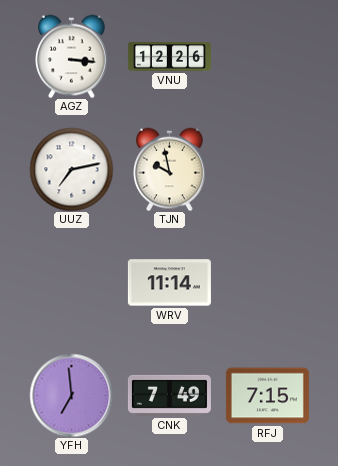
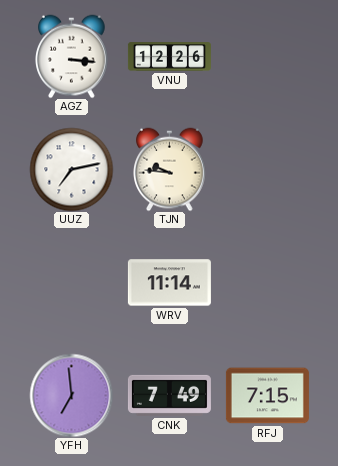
TJN: 9:58 -> 9:46
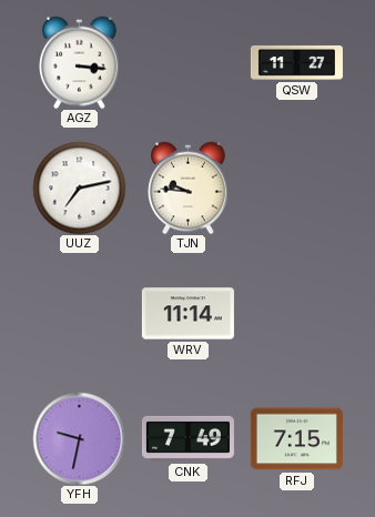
VNU: 12:26 -> none
QSW: none -> 11:27
YFH: 6:59 -> 9:32
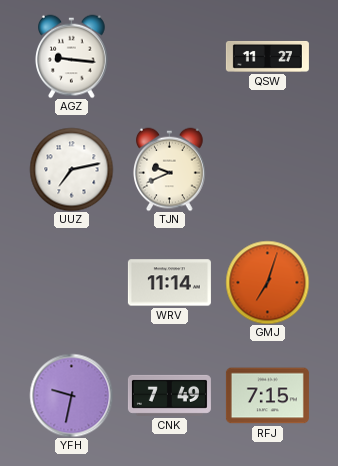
AGZ: 3:16 -> 9:16
TJN: 9:46 -> 9:41
GMJ: none -> 7:03
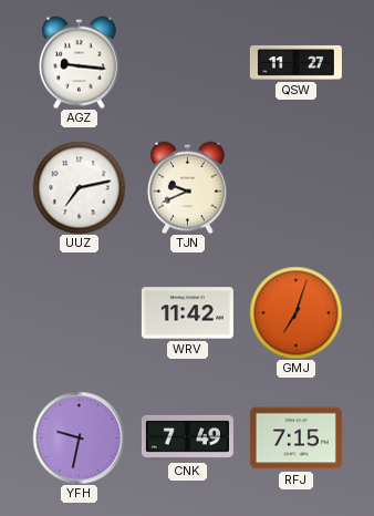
WRV: 11:14 -> 11:42
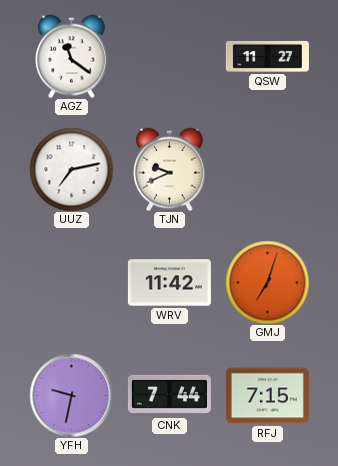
AGZ: 9:16 -> 11:21
CNK: 7:49 -> 7:44
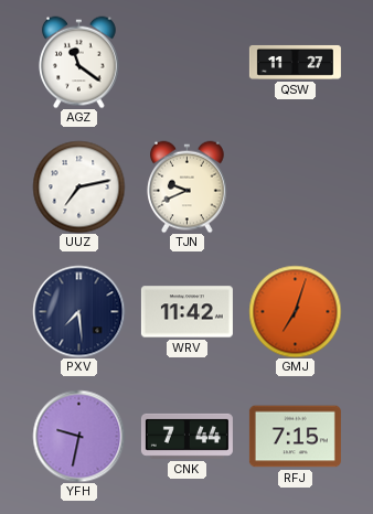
PXV: none -> 7:29
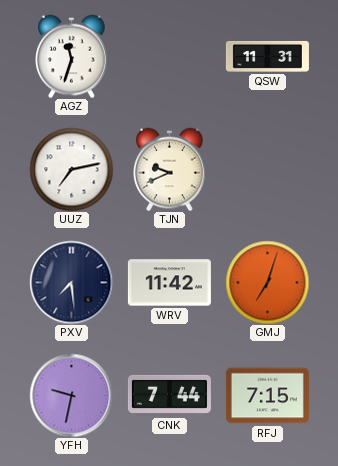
AGZ: 11:21 -> 11:33
QSW: 11:27 -> 11:31
